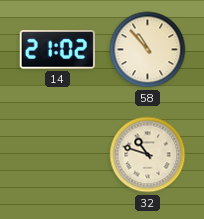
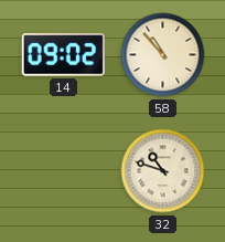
14: 21:02 -> 09:02
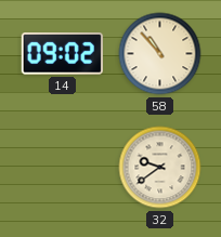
32: 10:48 -> 9:39
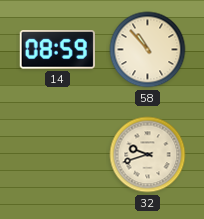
14: 09:02 -> 08:59
32: 9:39 -> 9:42
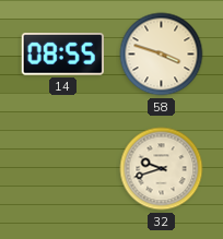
14: 08:59 -> 08:55
58: 10:53 -> 3:48
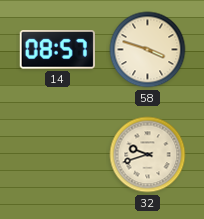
14: 08:55 -> 08:57
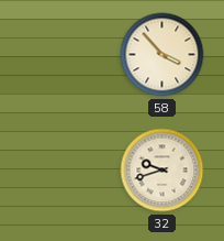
14: 08:57 -> none
58: 3:48 -> 3:53
